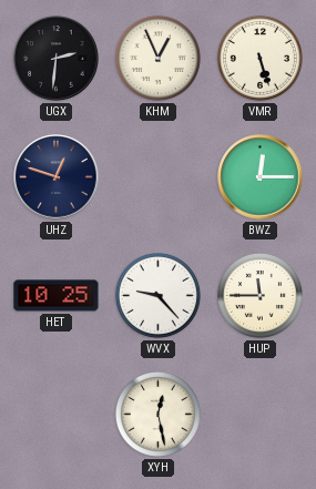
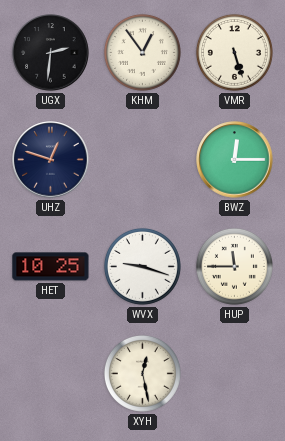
KHM: 12:56 -> 12:54
WVX: 9:23 -> 9:18
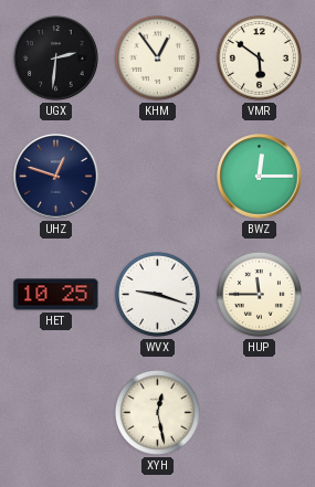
VMR: 5:27 -> 5:51
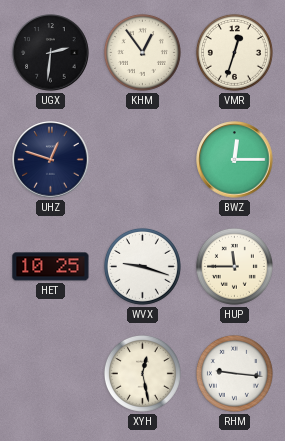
VMR: 5:51 -> 12:33
RHM: none -> 9:16
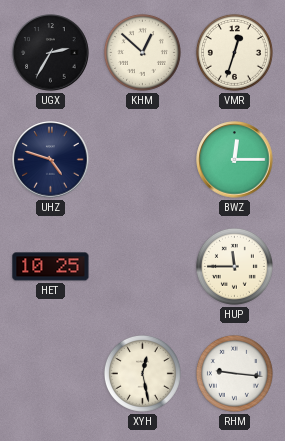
UGX: 2:31 -> 2:35
KHM: 12:54 -> 12:52
UHZ: 12:48 -> 4:48
WVX: 9:18 -> none
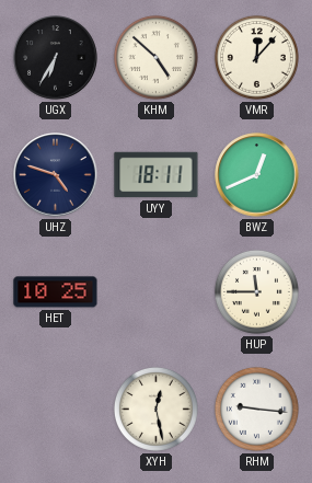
UGX: 2:35 -> 6:35
KHM: 12:52 -> 4:52
VMR: 12:33 -> 12:07
UYY: none -> 18:11
BWZ: 12:15 -> 12:41
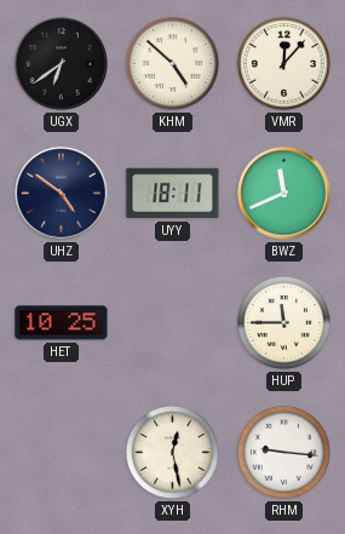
UGX: 6:35 -> 6:39
UHZ: 4:48 -> 4:51
BWZ: 12:41 -> 11:41
